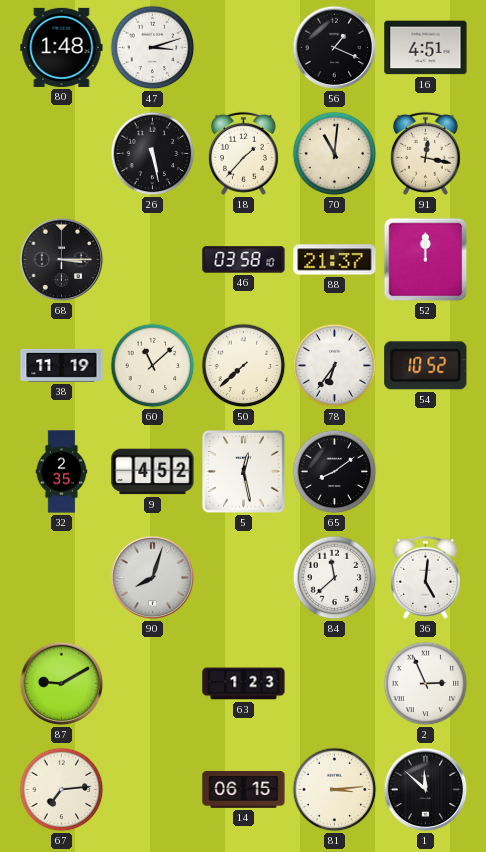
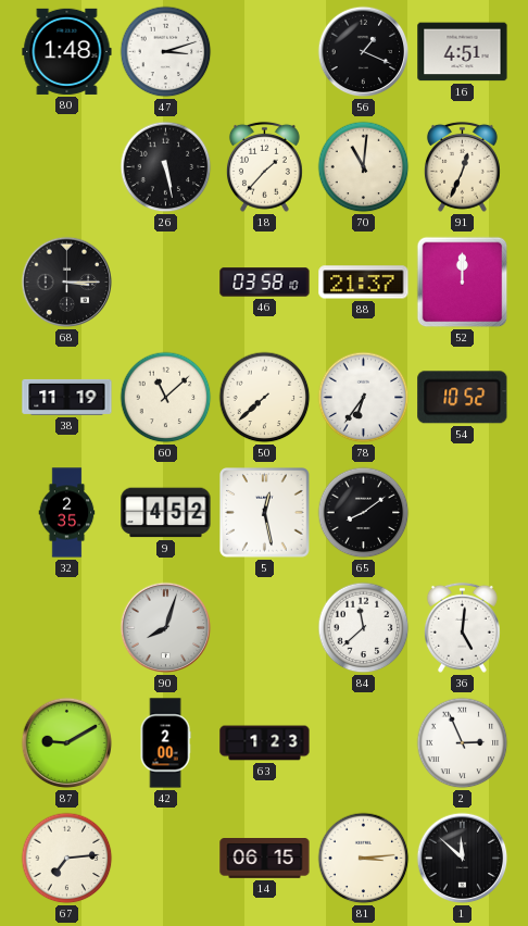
91: 12:17 -> 12:34
42: none -> 2:00
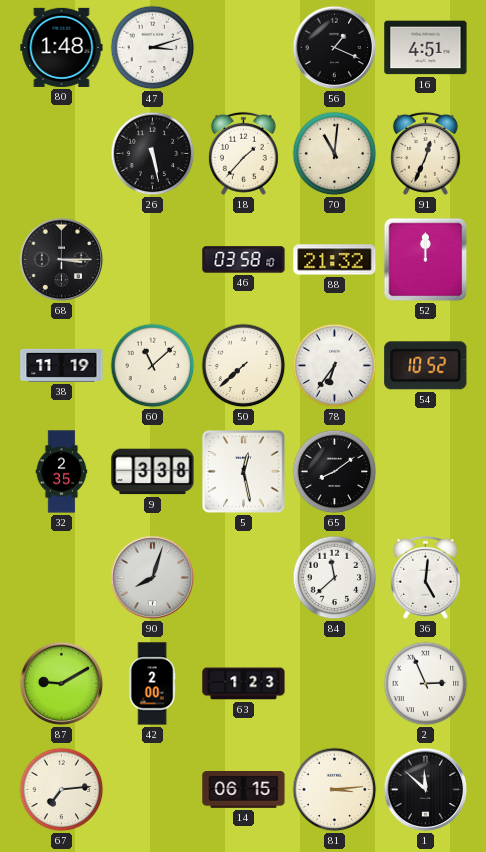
88: 21:37 -> 21:32
9: 4:52 -> 3:38
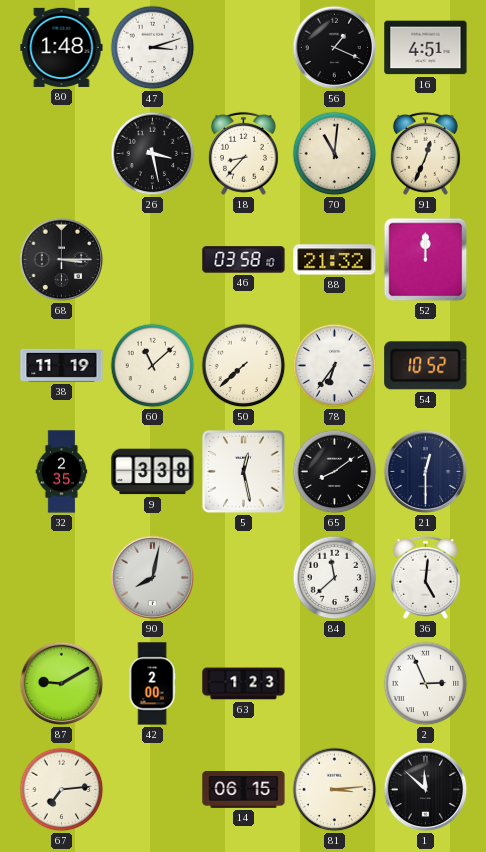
26: 5:28 -> 3:28
18: 1:37 -> 8:37
21: none -> 12:30
90: 8:03 -> 8:02
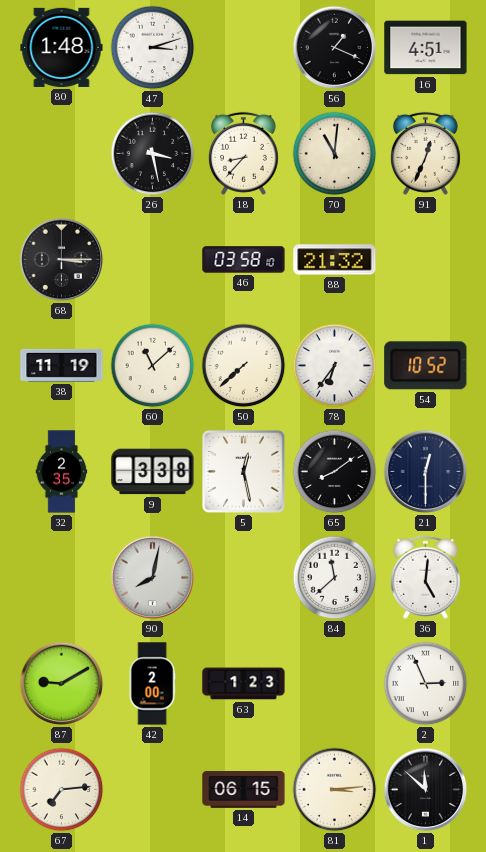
52: 12:00 -> none
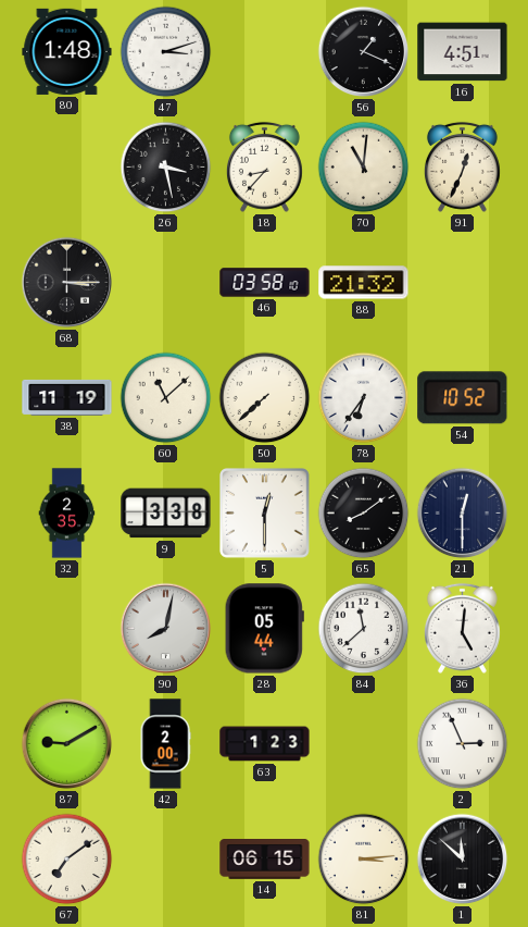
5: 12:28 -> 12:30
28: none -> 05:44
67: 7:14 -> 7:09
